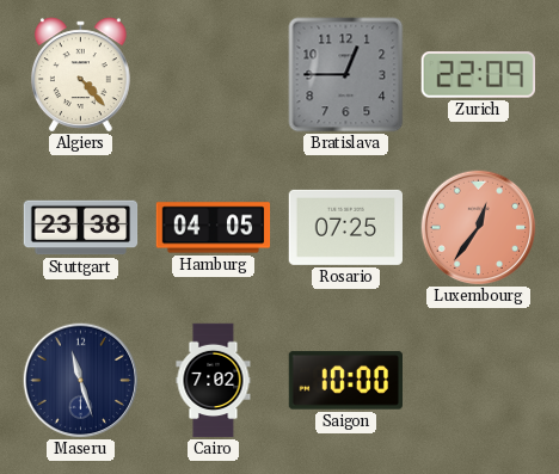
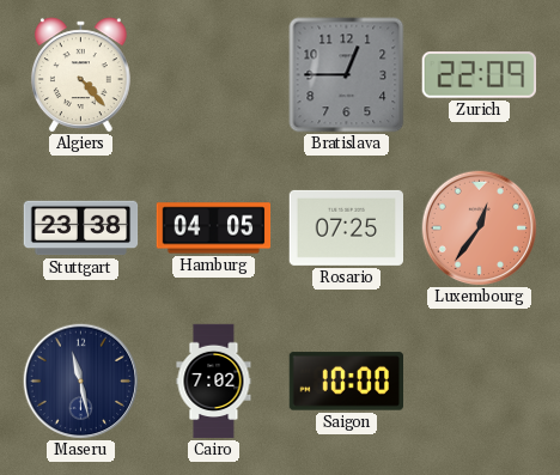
Maseru: 11:27 -> 11:28
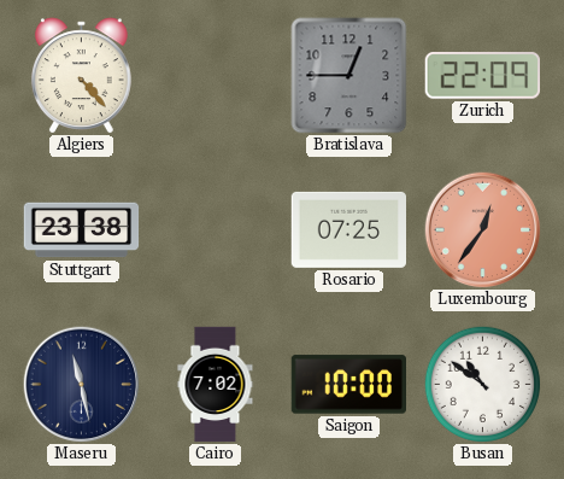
Hamburg: 04:05 -> none
Busan: none -> 10:51
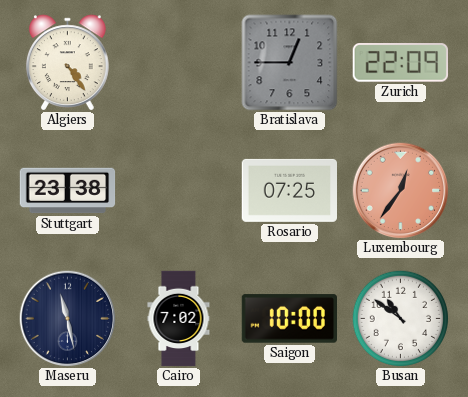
Algiers: 4:23 -> 4:24
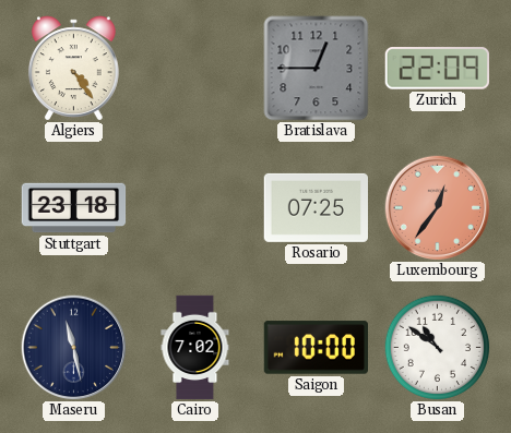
Stuttgart: 23:38 -> 23:18
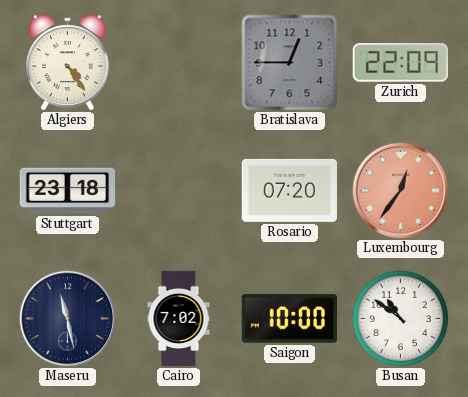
Rosario: 07:25 -> 07:20
